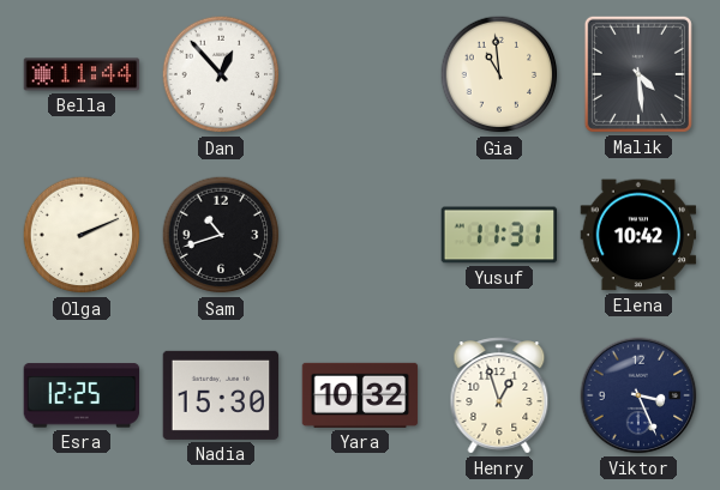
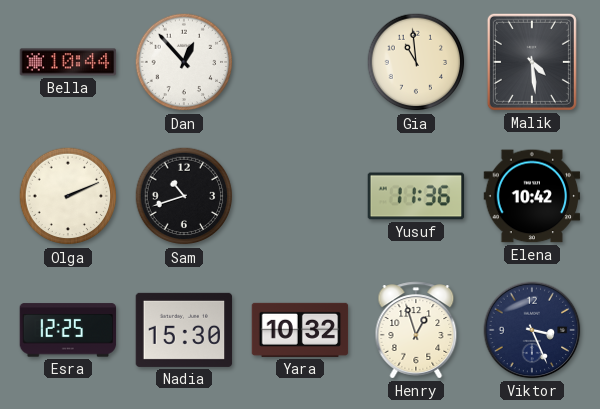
Bella: 11:44 -> 10:44
Yusuf: 11:31 -> 11:36
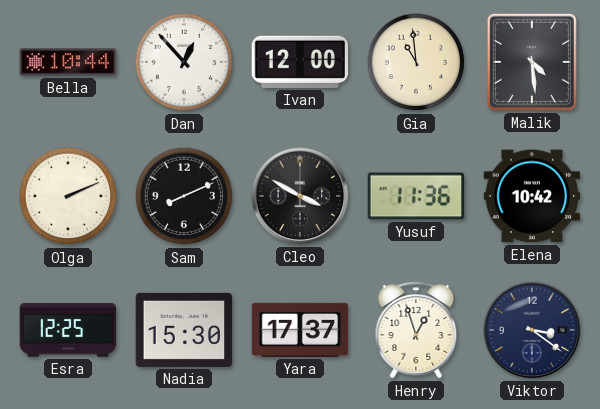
Ivan: none -> 12:00
Sam: 10:42 -> 8:11
Cleo: none -> 3:50
Yara: 10:32 -> 17:37
Viktor: 3:26 -> 3:21
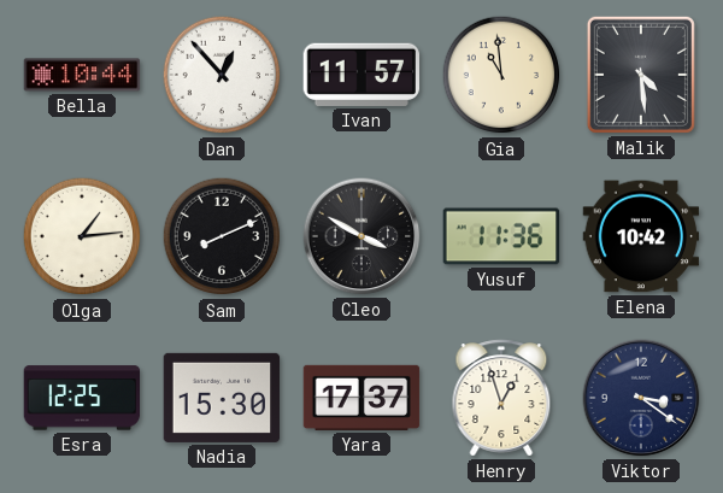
Ivan: 12:00 -> 11:57
Olga: 2:11 -> 1:14
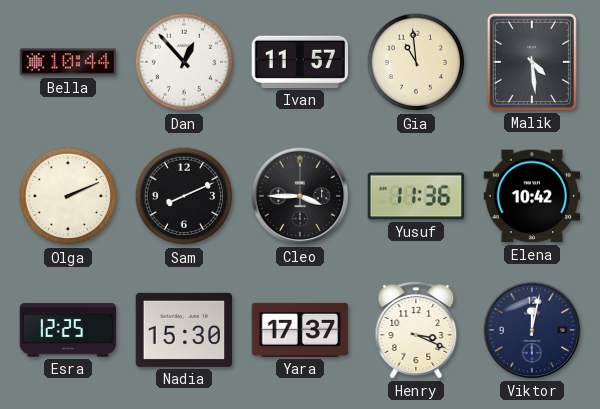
Olga: 1:14 -> 2:11
Cleo: 3:50 -> 3:45
Henry: 12:57 -> 3:19
Viktor: 3:21 -> 12:02
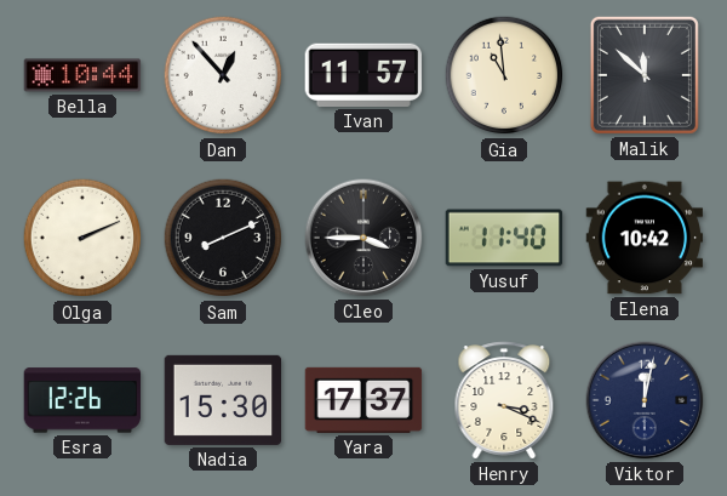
Malik: 4:29 -> 11:52
Yusuf: 11:36 -> 11:40
Esra: 12:25 -> 12:26
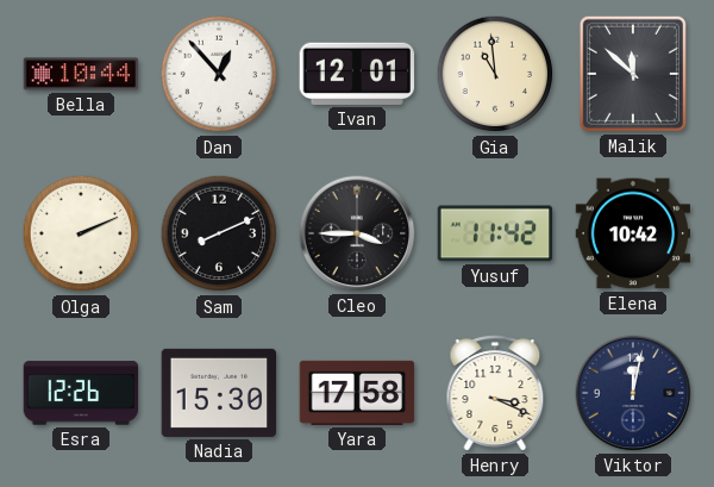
Ivan: 11:57 -> 12:01
Yusuf: 11:40 -> 11:42
Yara: 17:37 -> 17:58
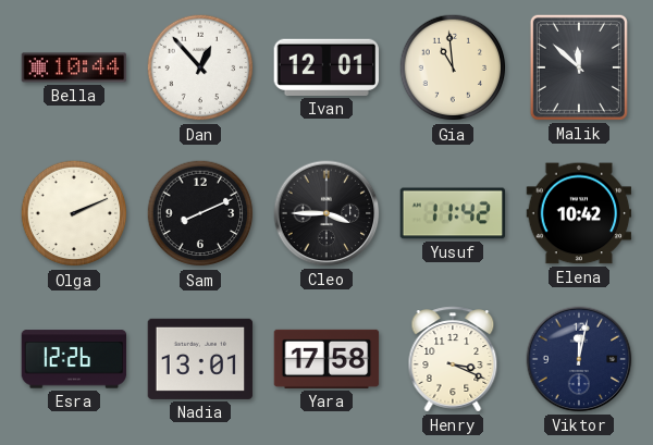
Nadia: 15:30 -> 13:01
